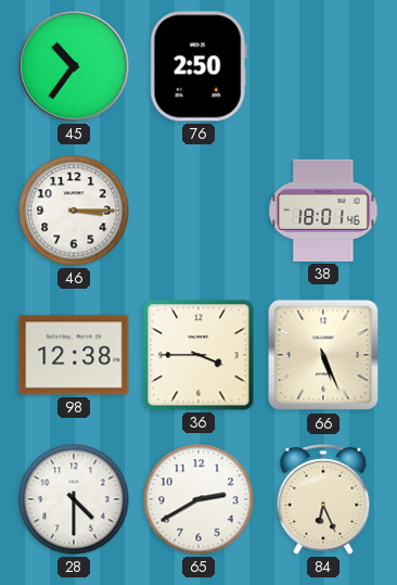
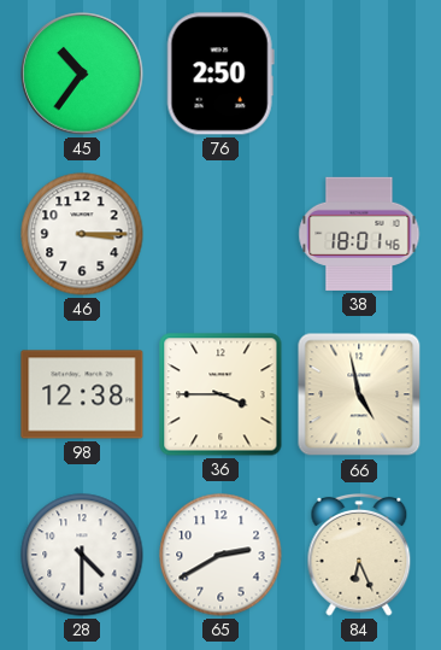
66: 5:26 -> 4:58
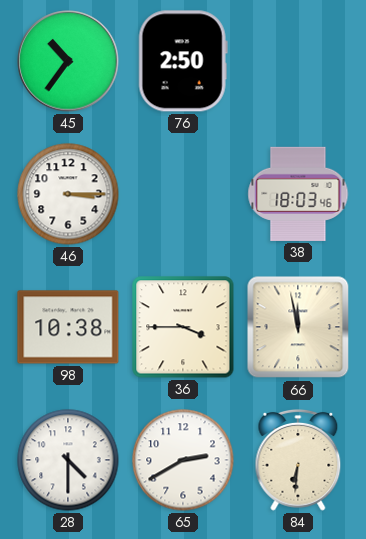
38: 18:01 -> 18:03
98: 12:38 -> 10:38
66: 4:58 -> 11:58
84: 6:26 -> 6:31
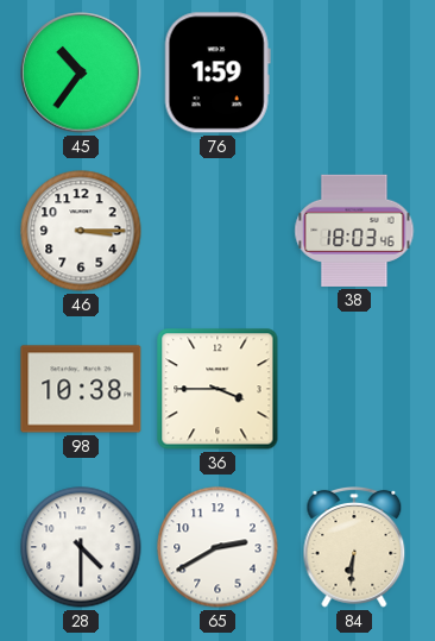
76: 2:50 -> 1:59
66: 11:58 -> none
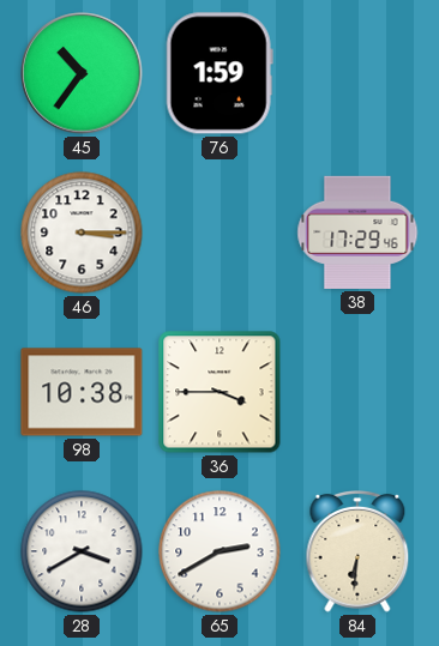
38: 18:03 -> 17:29
28: 4:30 -> 3:40
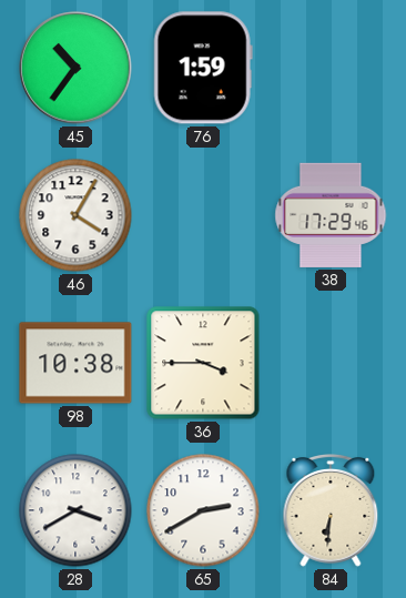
46: 3:15 -> 4:05
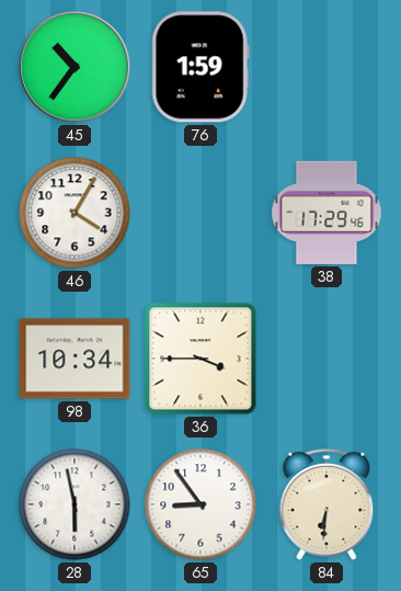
98: 10:38 -> 10:34
28: 3:40 -> 5:58
65: 2:40 -> 8:54
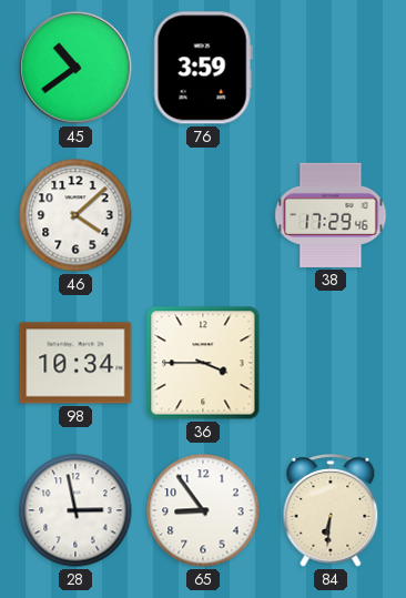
45: 10:36 -> 10:39
76: 1:59 -> 3:59
46: 4:05 -> 4:08
28: 5:58 -> 2:58
